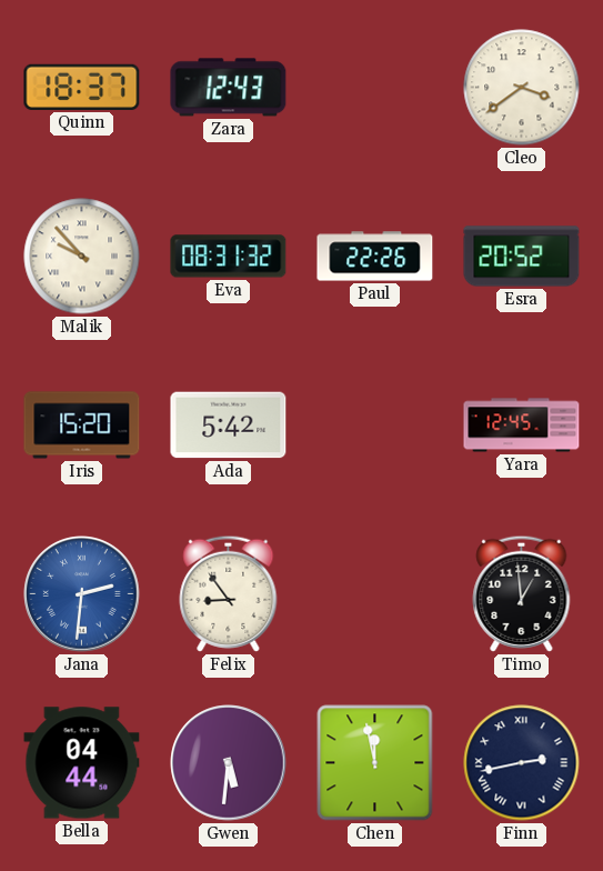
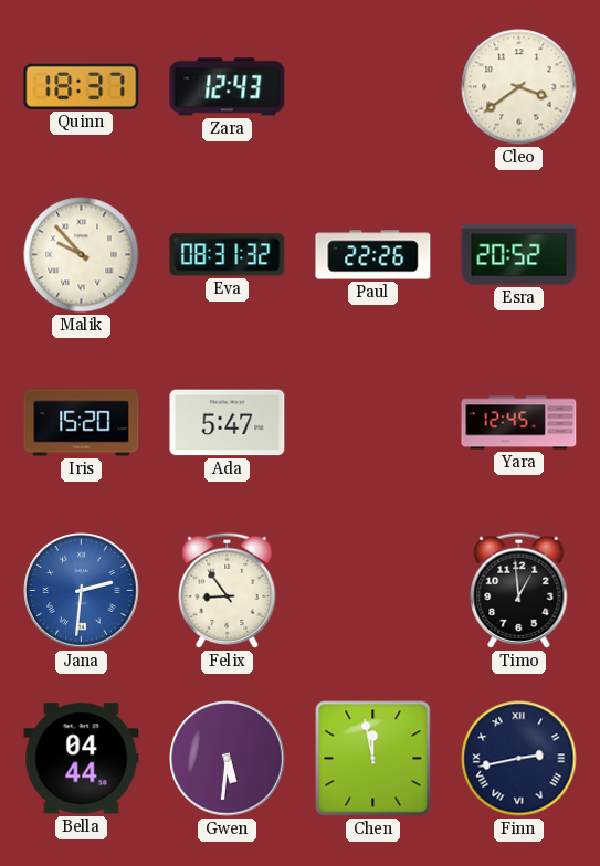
Ada: 5:42 -> 5:47
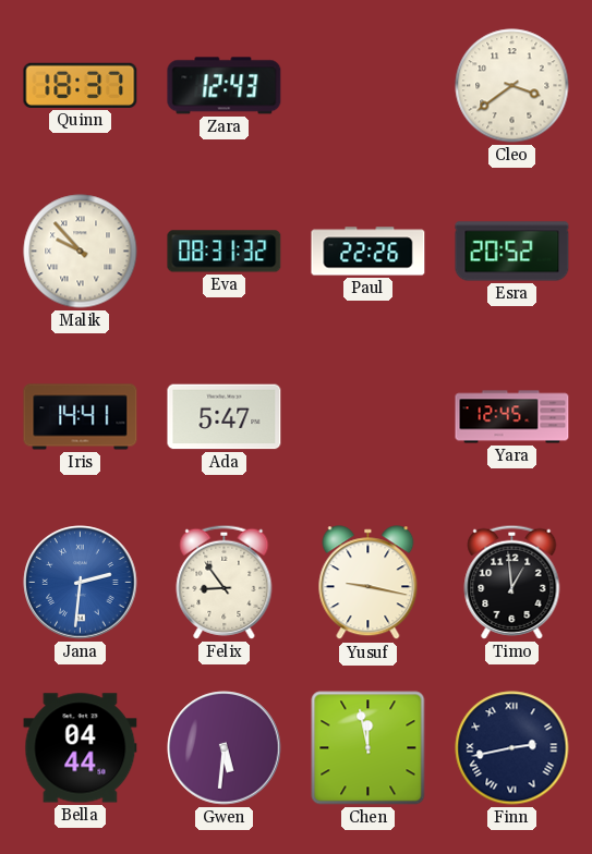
Iris: 15:20 -> 14:41
Yusuf: none -> 9:17
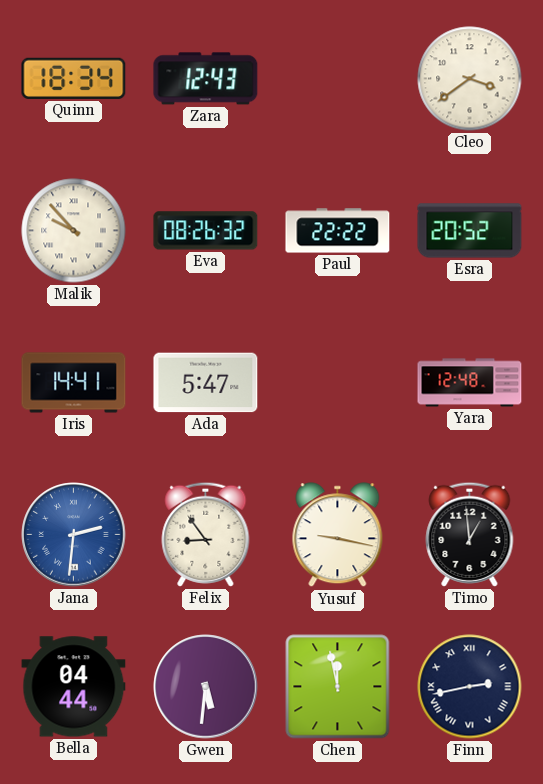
Quinn: 18:37 -> 18:34
Eva: 08:31 -> 08:26
Paul: 22:26 -> 22:22
Yara: 12:45 -> 12:48
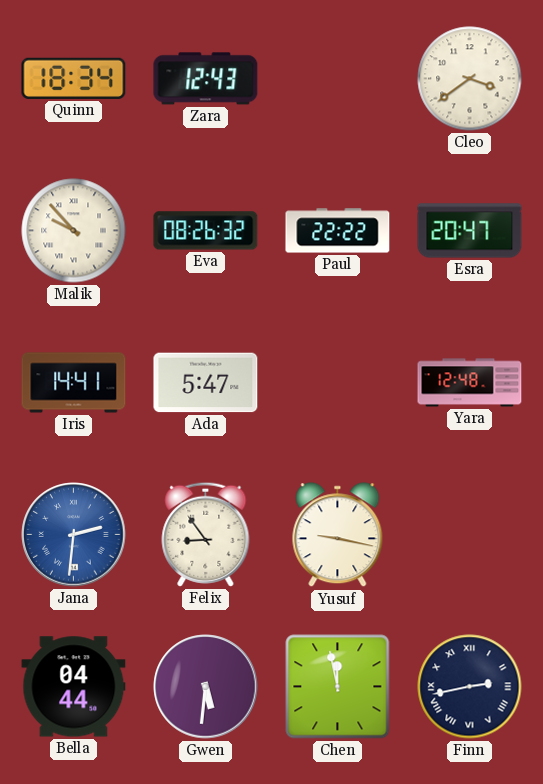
Esra: 20:52 -> 20:47
Timo: 12:59 -> none
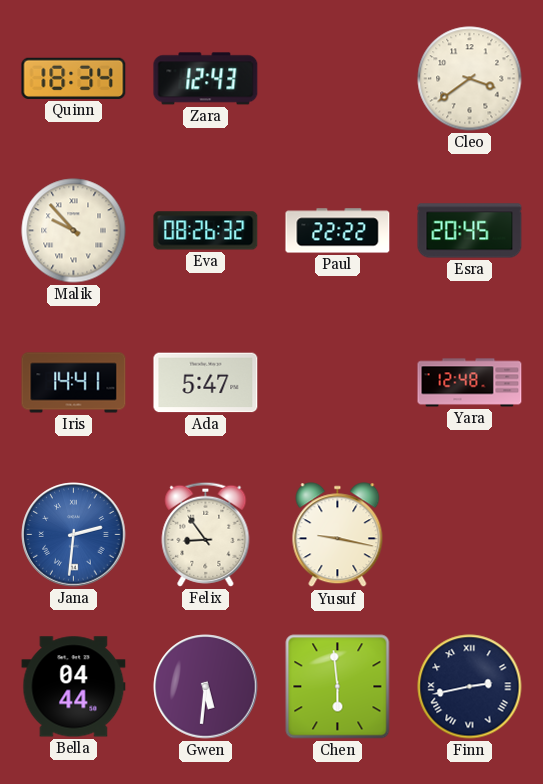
Esra: 20:47 -> 20:45
Chen: 11:58 -> 5:59
